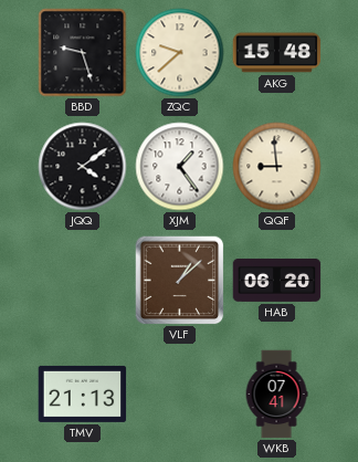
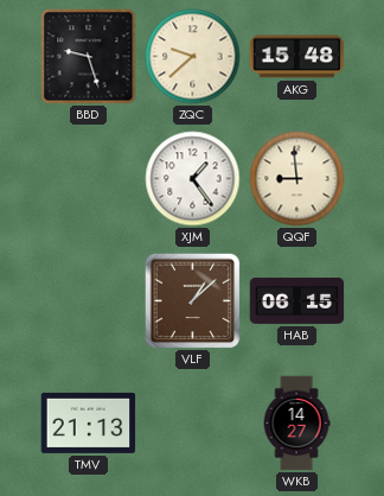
JQQ: 4:09 -> none
HAB: 06:20 -> 06:15
WKB: 07:41 -> 14:27
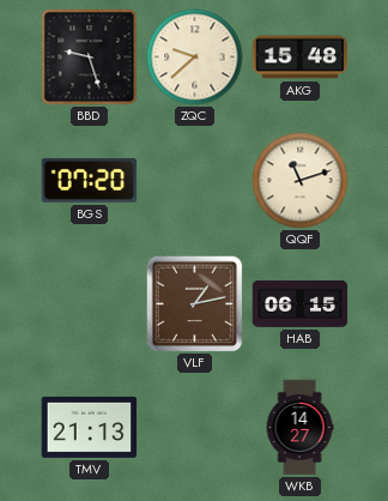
BGS: none -> 07:20
XJM: 1:24 -> none
QQF: 8:59 -> 11:12
VLF: 1:08 -> 1:13
